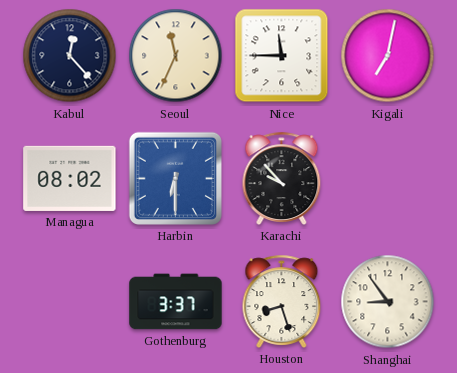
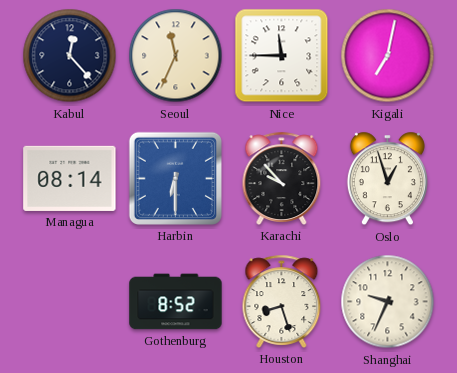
Managua: 08:02 -> 08:14
Oslo: none -> 12:57
Gothenburg: 3:37 -> 8:52
Shanghai: 8:54 -> 9:34
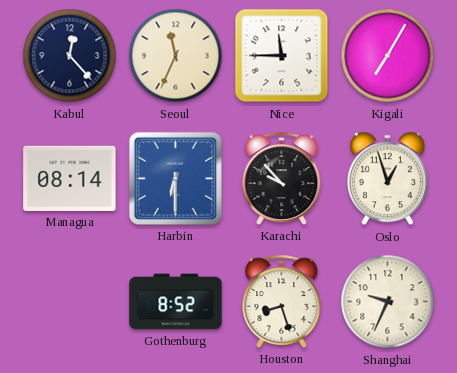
Kigali: 7:02 -> 7:05
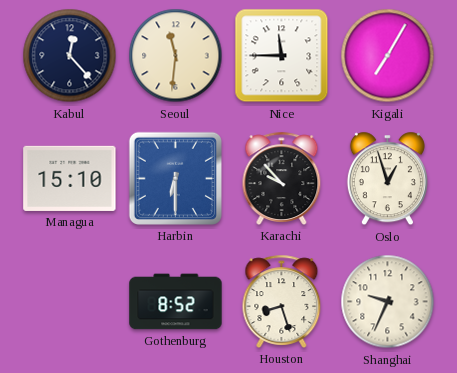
Seoul: 11:34 -> 11:31
Managua: 08:14 -> 15:10
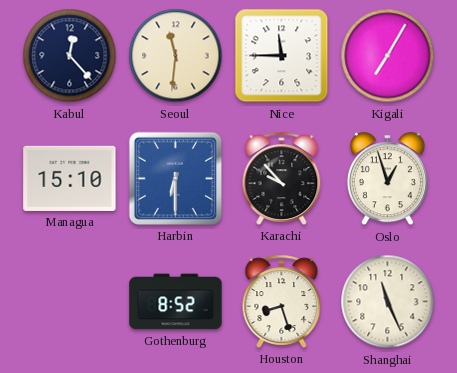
Shanghai: 9:34 -> 11:26
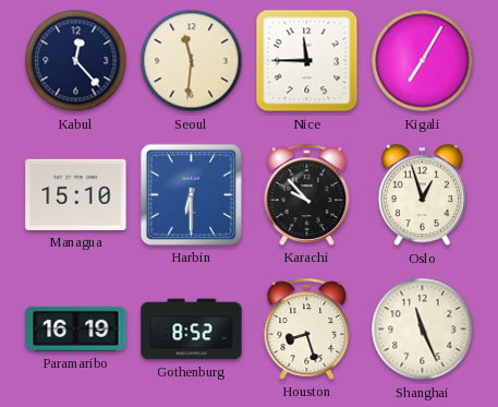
Paramaribo: none -> 16:19
